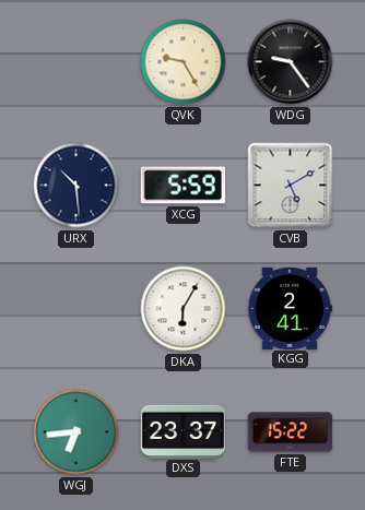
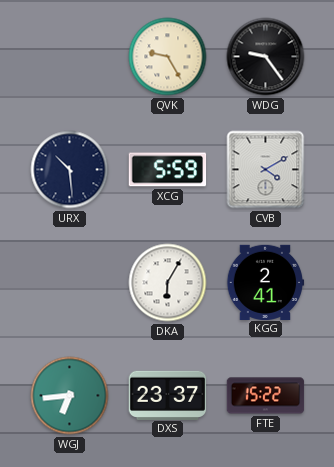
CVB: 5:10 -> 4:10
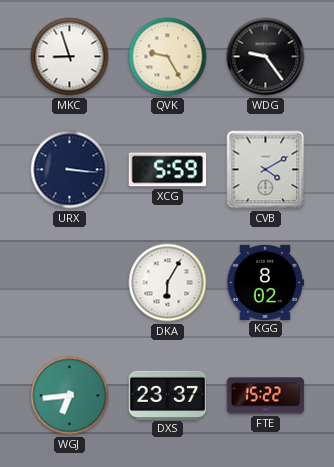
MKC: none -> 8:57
URX: 10:29 -> 3:16
KGG: 2:41 -> 8:02
